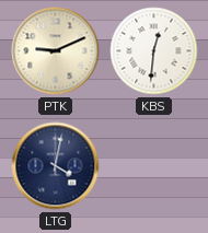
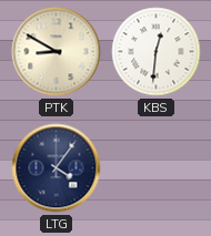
PTK: 9:11 -> 8:50
LTG: 4:02 -> 4:06
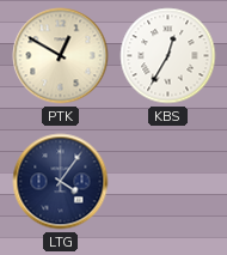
PTK: 8:50 -> 12:50
KBS: 12:31 -> 12:35
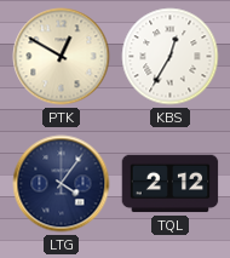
TQL: none -> 2:12
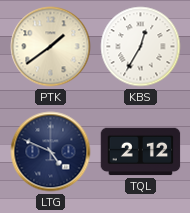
PTK: 12:50 -> 1:39
LTG: 4:06 -> 4:49
